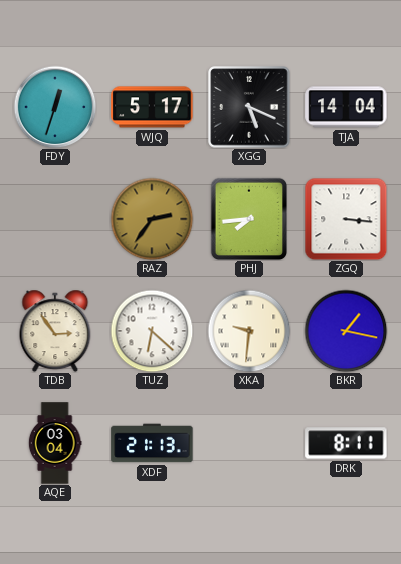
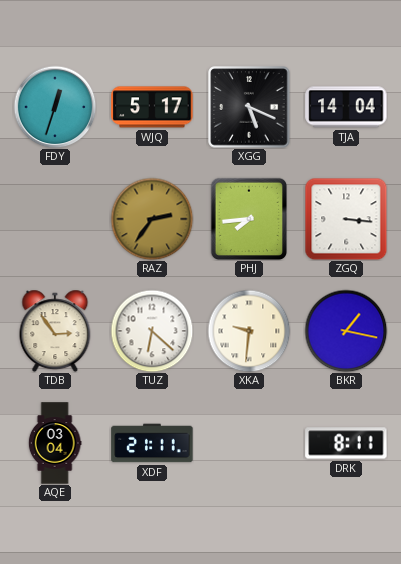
XDF: 21:13 -> 21:11
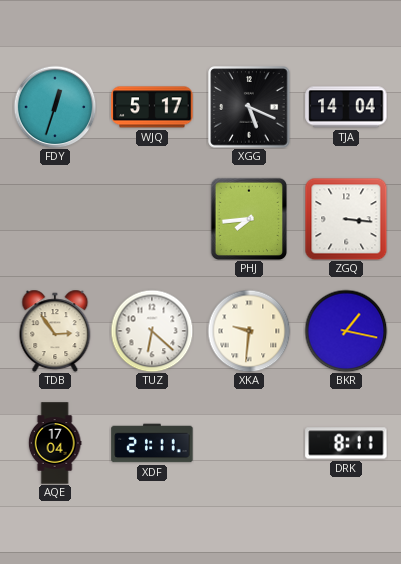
RAZ: 2:36 -> none
AQE: 03:04 -> 17:04
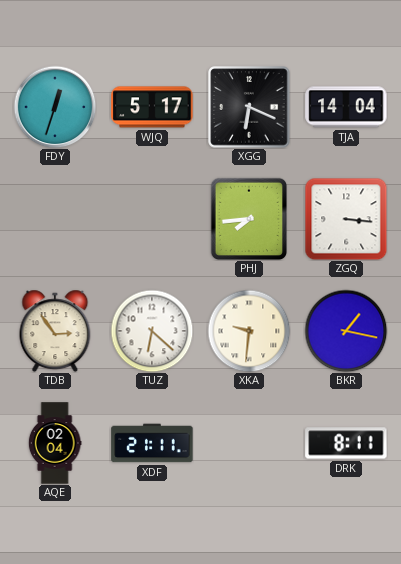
XGG: 5:19 -> 6:19
AQE: 17:04 -> 02:04
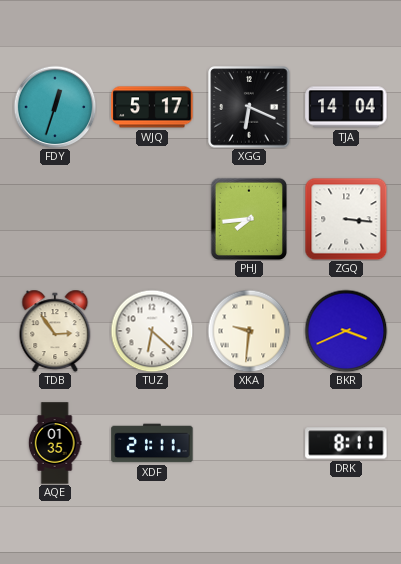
BKR: 1:17 -> 3:41
AQE: 02:04 -> 01:35
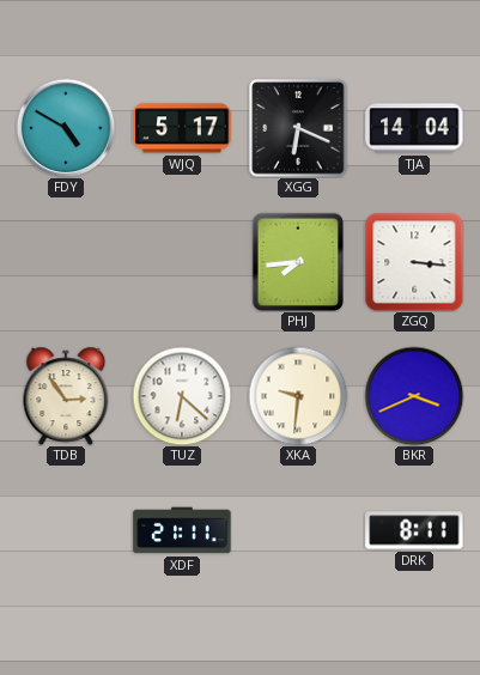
FDY: 12:33 -> 4:50
AQE: 01:35 -> none
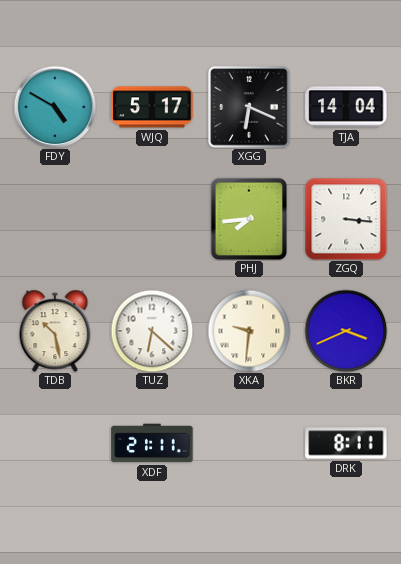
TDB: 2:54 -> 10:28
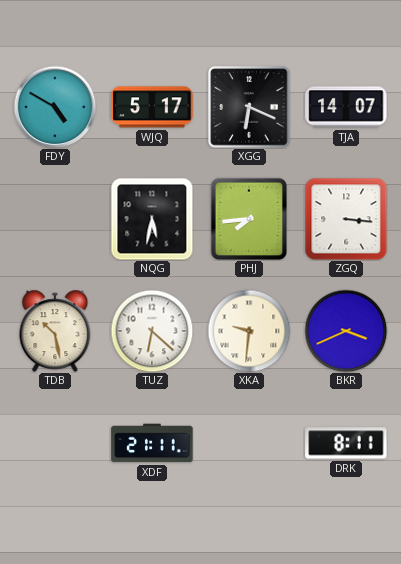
TJA: 14:04 -> 14:07
NQG: none -> 5:32
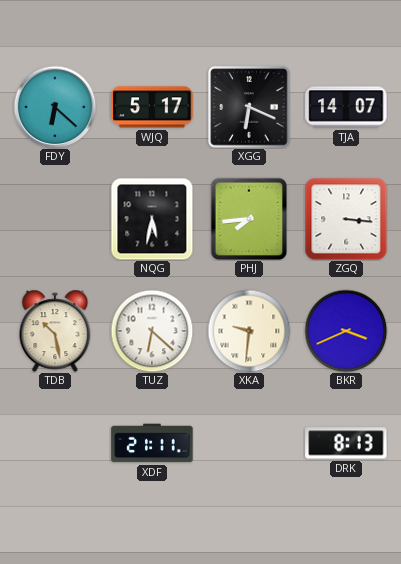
FDY: 4:50 -> 6:22
DRK: 8:11 -> 8:13
